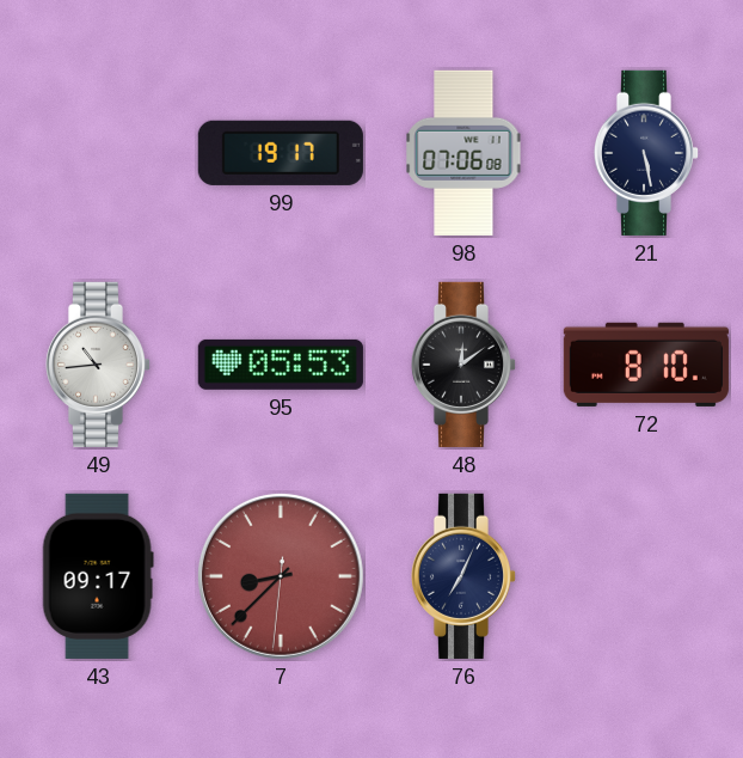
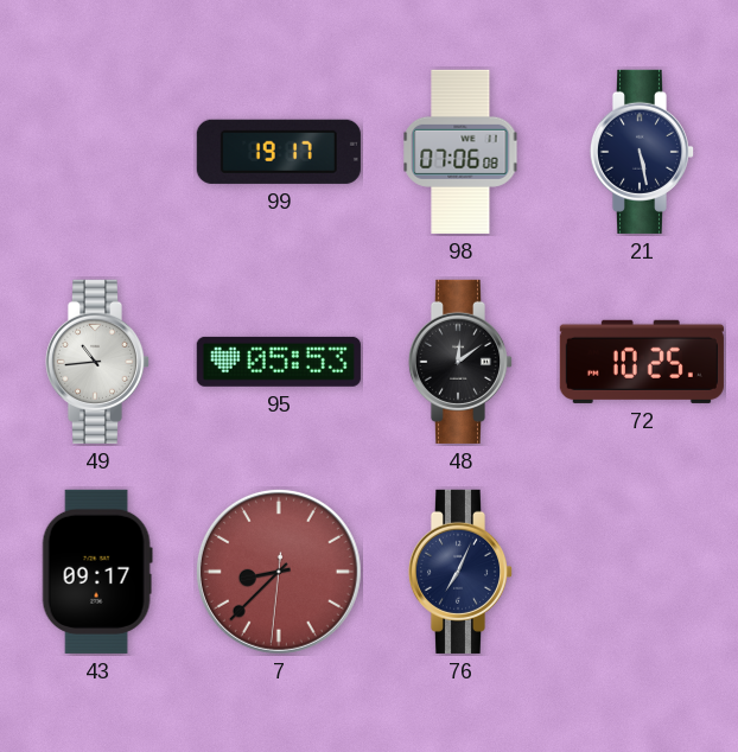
72: 8:10 -> 10:25
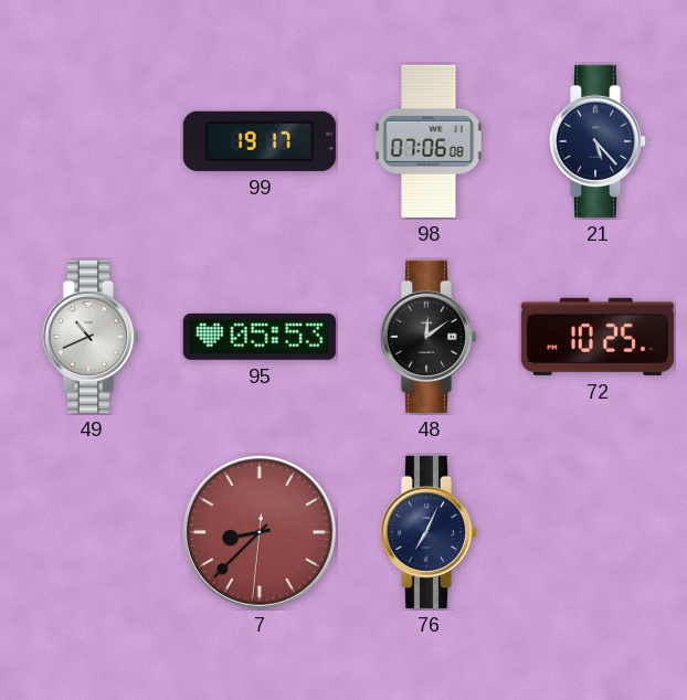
21: 5:28 -> 5:23
49: 10:44 -> 10:41
43: 09:17 -> none
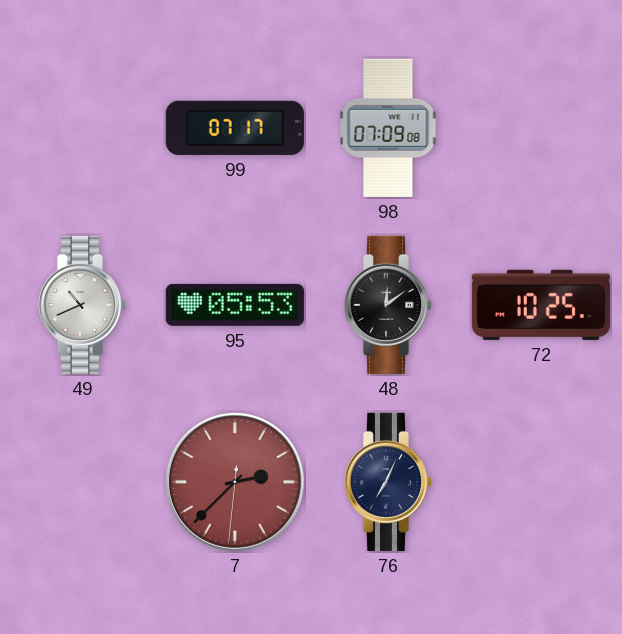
99: 19:17 -> 07:17
98: 07:06 -> 07:09
21: 5:23 -> none
7: 8:37 -> 2:37
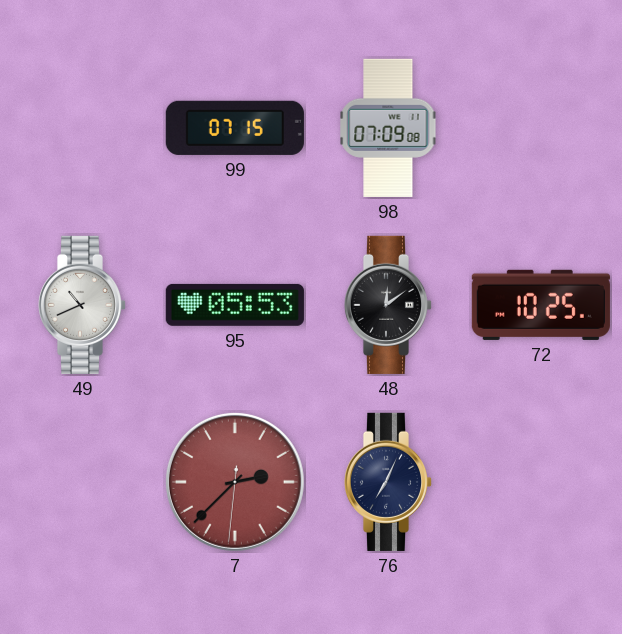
99: 07:17 -> 07:15
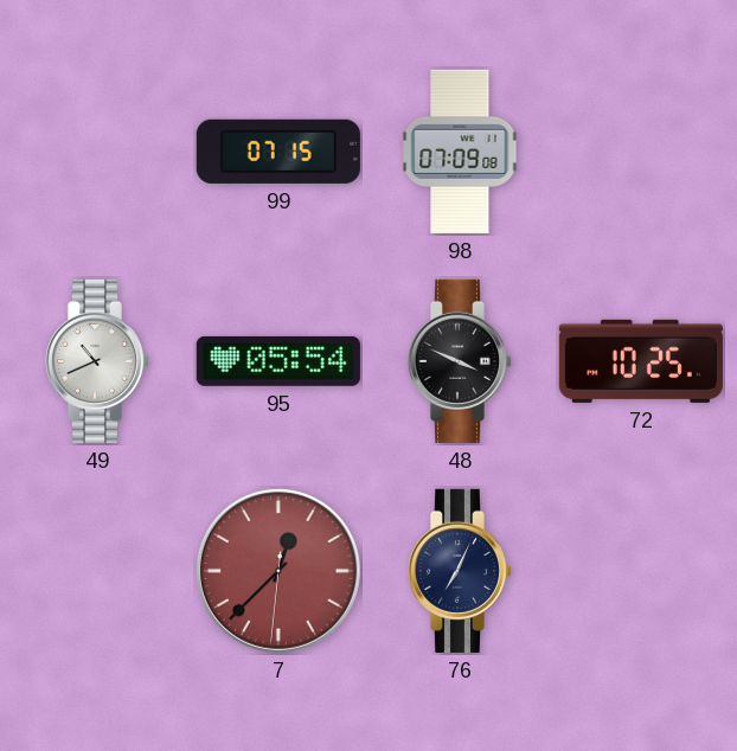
95: 05:53 -> 05:54
48: 12:09 -> 3:49
7: 2:37 -> 12:37
